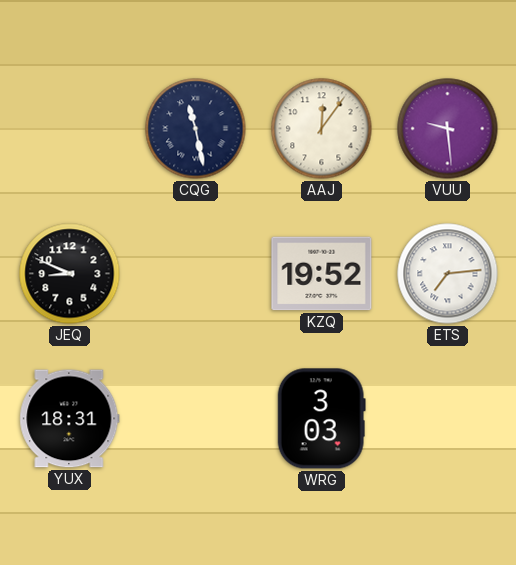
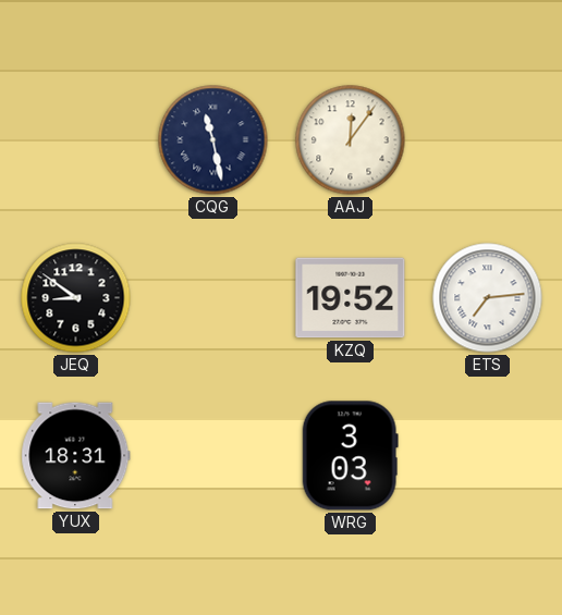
VUU: 9:29 -> none
JEQ: 8:49 -> 8:51
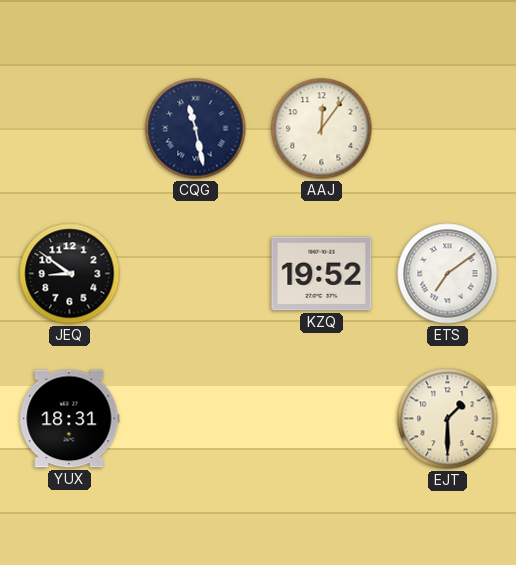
ETS: 7:14 -> 7:09
WRG: 3:03 -> none
EJT: none -> 1:30
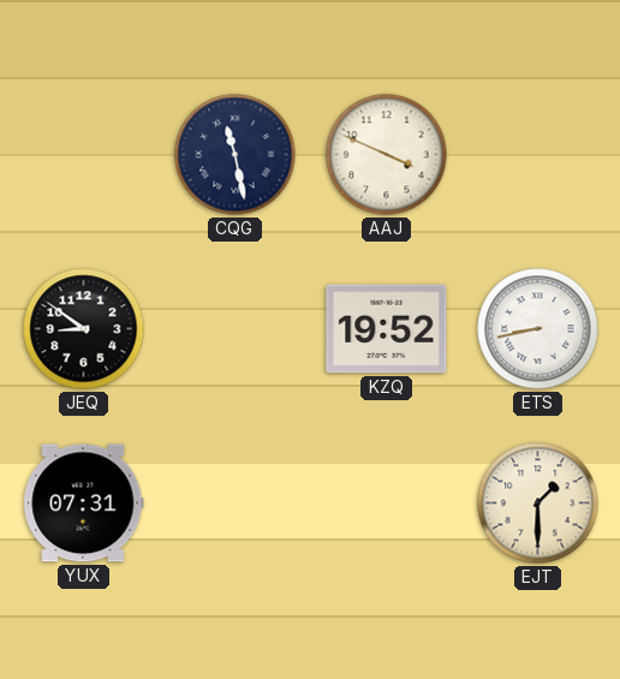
AAJ: 12:06 -> 3:49
ETS: 7:09 -> 8:43
YUX: 18:31 -> 07:31
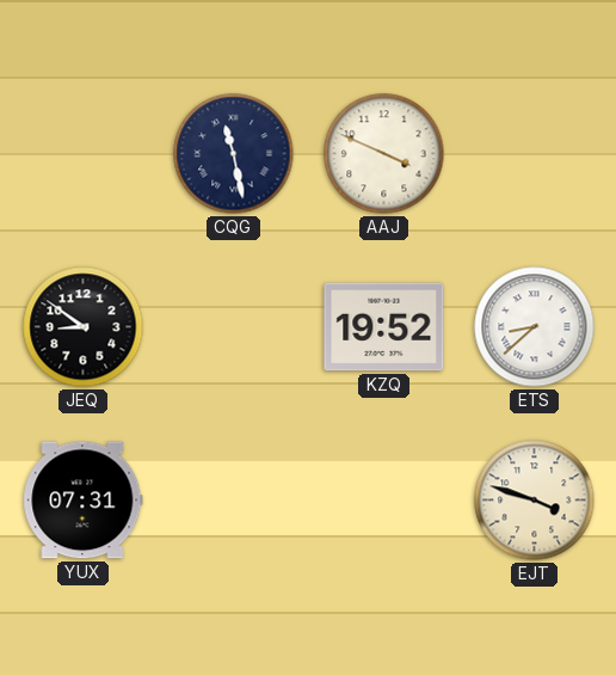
ETS: 8:43 -> 8:38
EJT: 1:30 -> 3:48
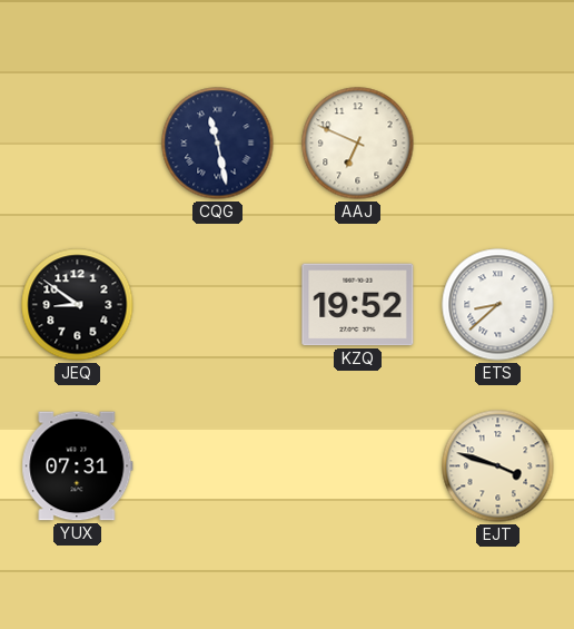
AAJ: 3:49 -> 6:49
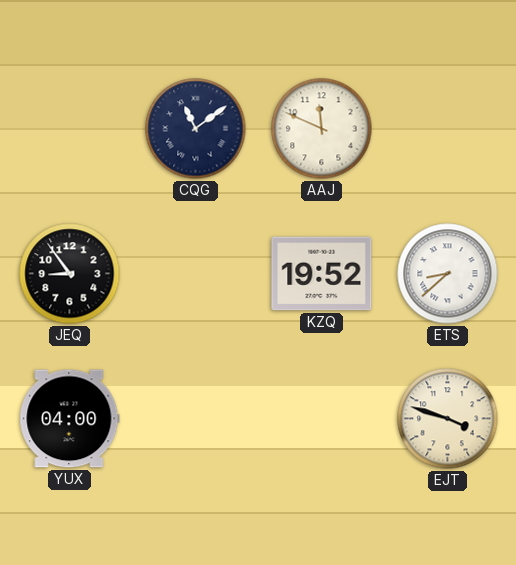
CQG: 11:28 -> 11:09
AAJ: 6:49 -> 11:49
JEQ: 8:51 -> 8:54
YUX: 07:31 -> 04:00
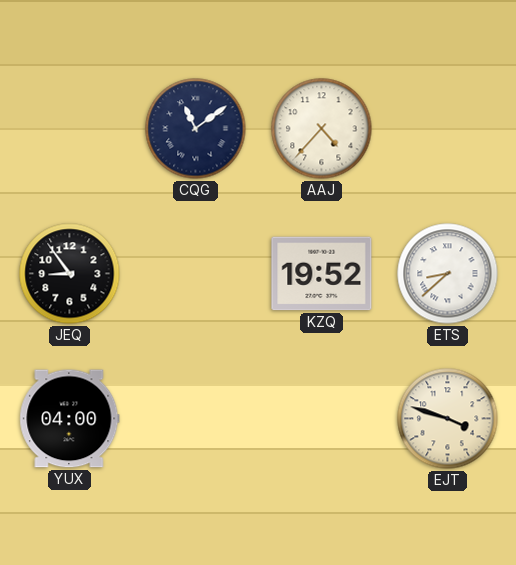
AAJ: 11:49 -> 4:37
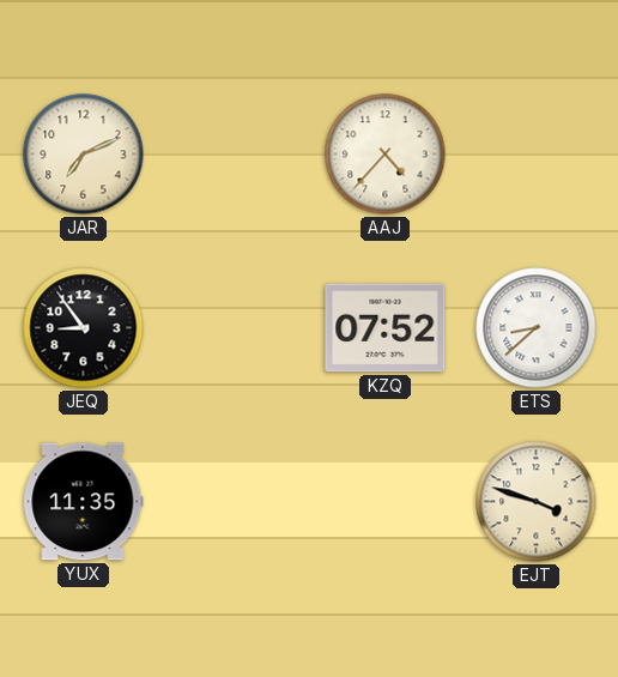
JAR: none -> 7:11
CQG: 11:09 -> none
KZQ: 19:52 -> 07:52
YUX: 04:00 -> 11:35
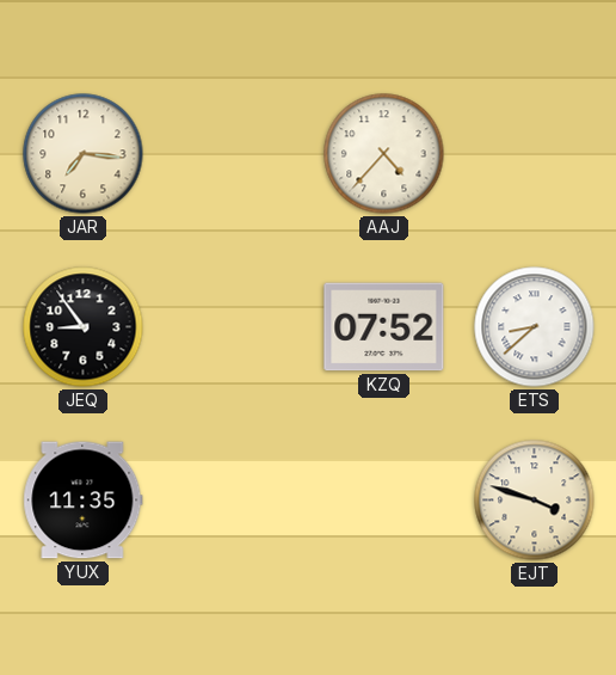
JAR: 7:11 -> 7:16
